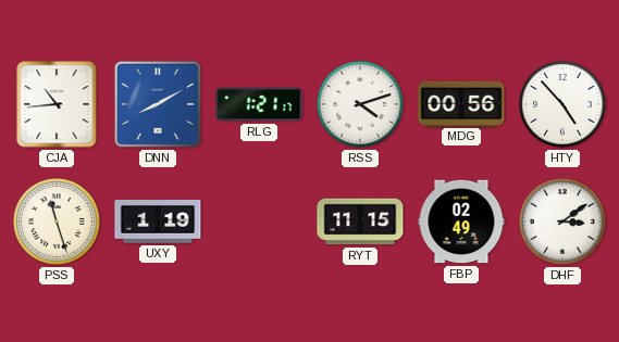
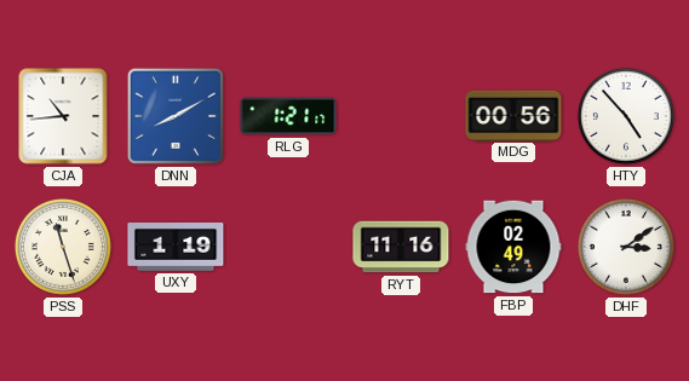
RSS: 4:12 -> none
RYT: 11:15 -> 11:16
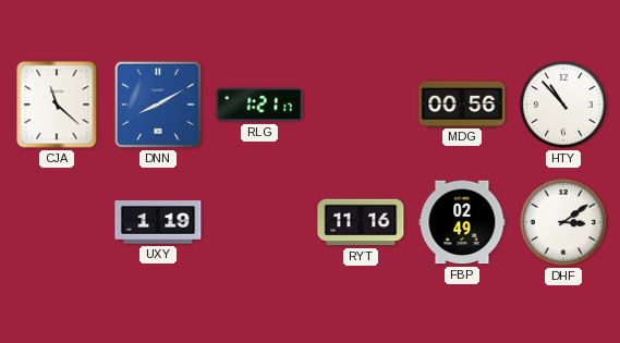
CJA: 10:44 -> 11:22
HTY: 4:53 -> 10:53
PSS: 11:27 -> none
